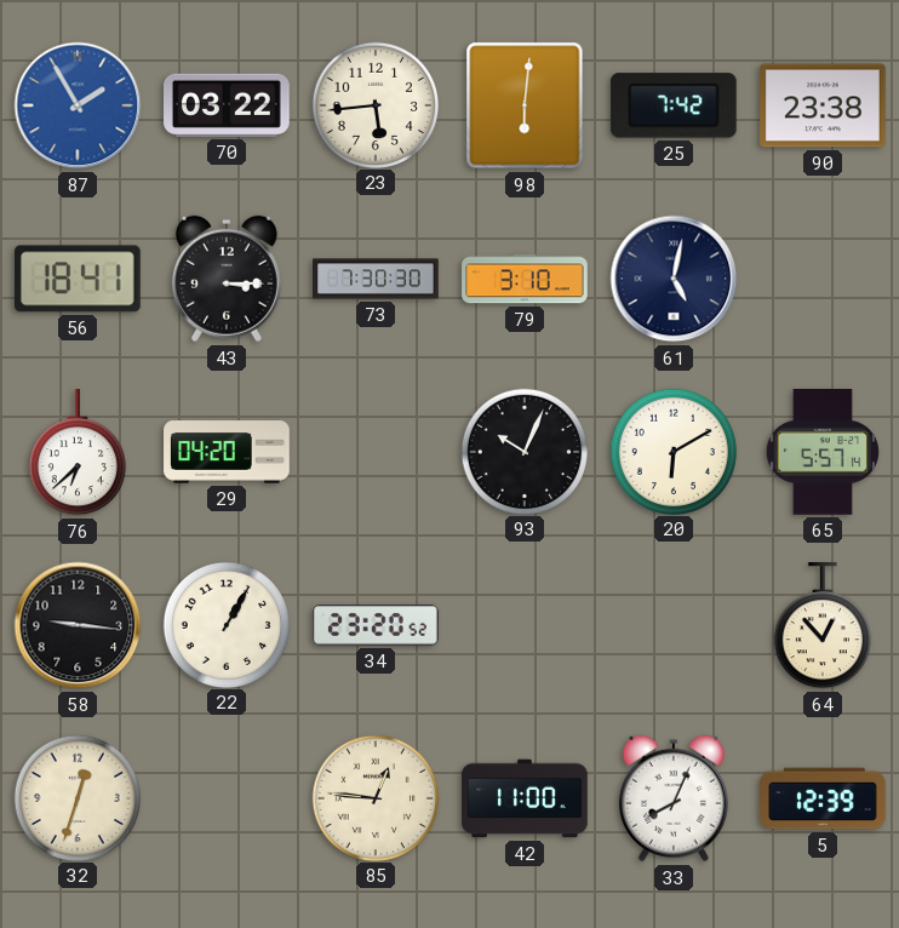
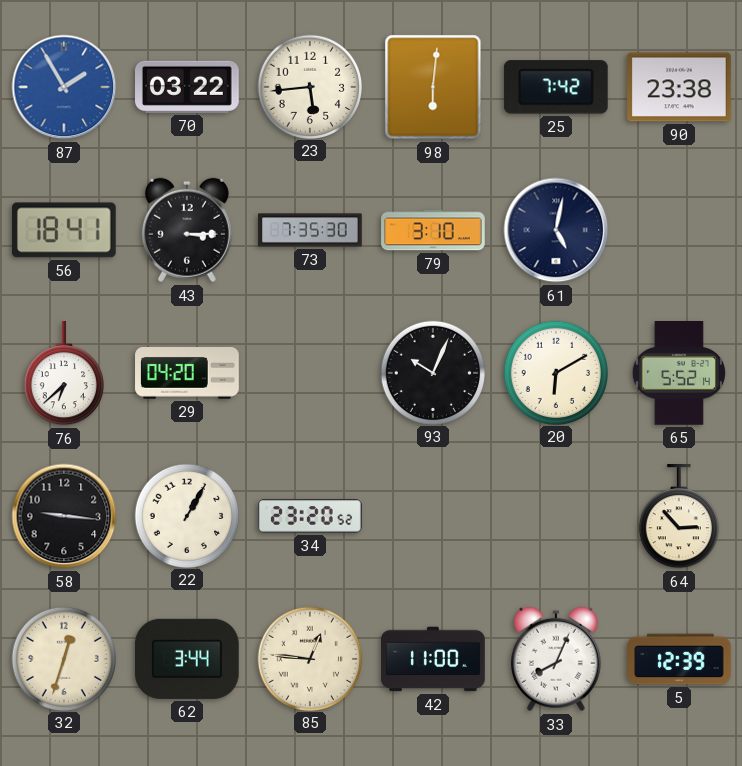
73: 7:30 -> 7:35
65: 5:57 -> 5:52
64: 12:53 -> 2:53
62: none -> 3:44
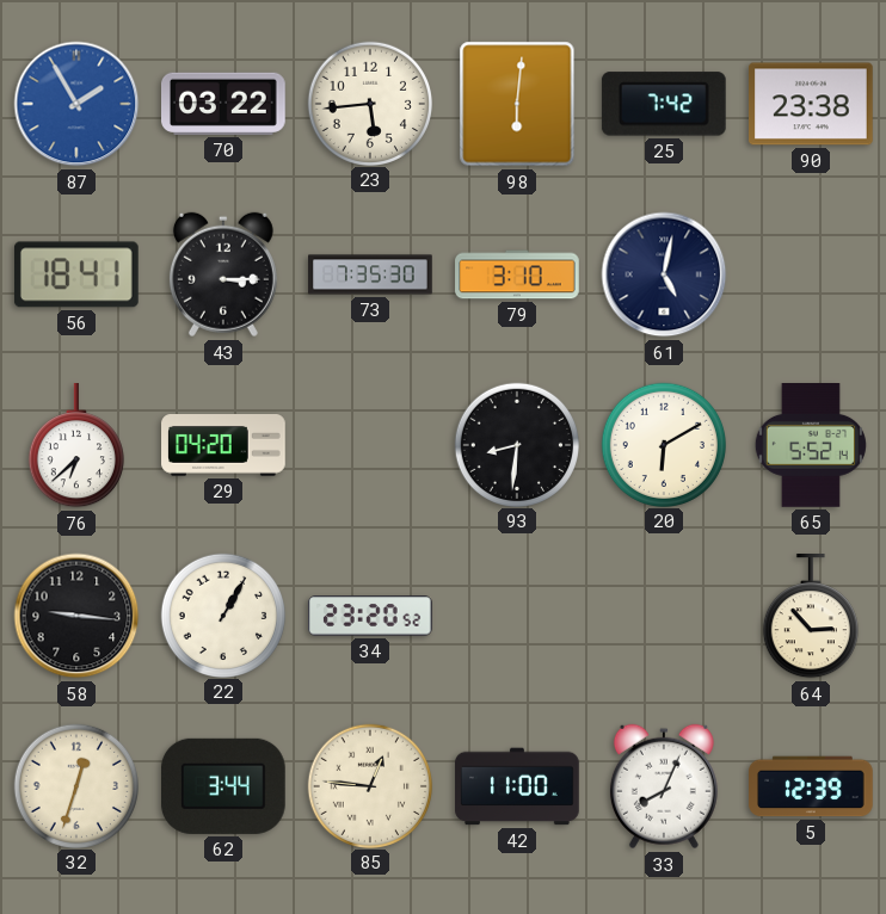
93: 10:04 -> 8:31
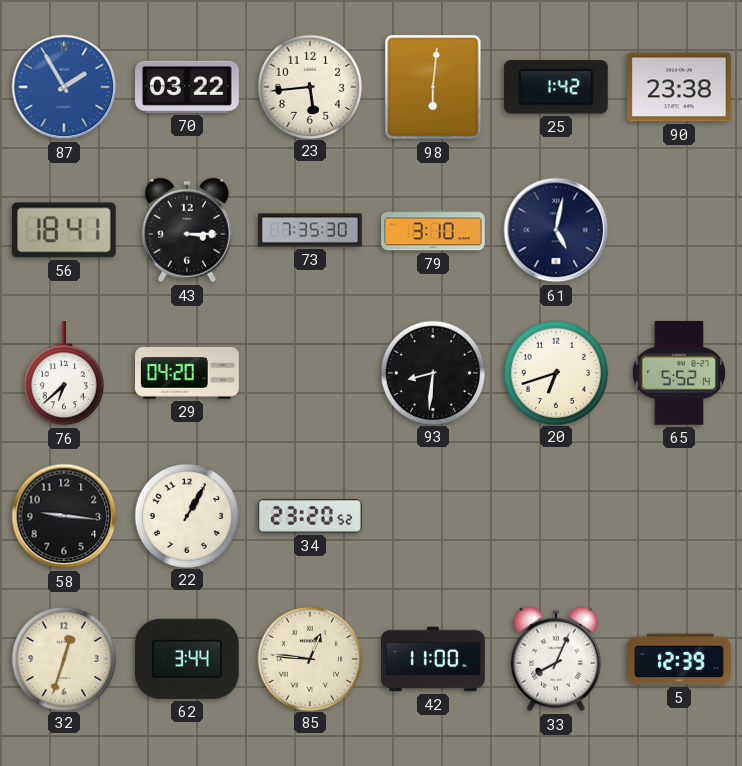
25: 7:42 -> 1:42
20: 6:10 -> 6:42
64: 2:53 -> none
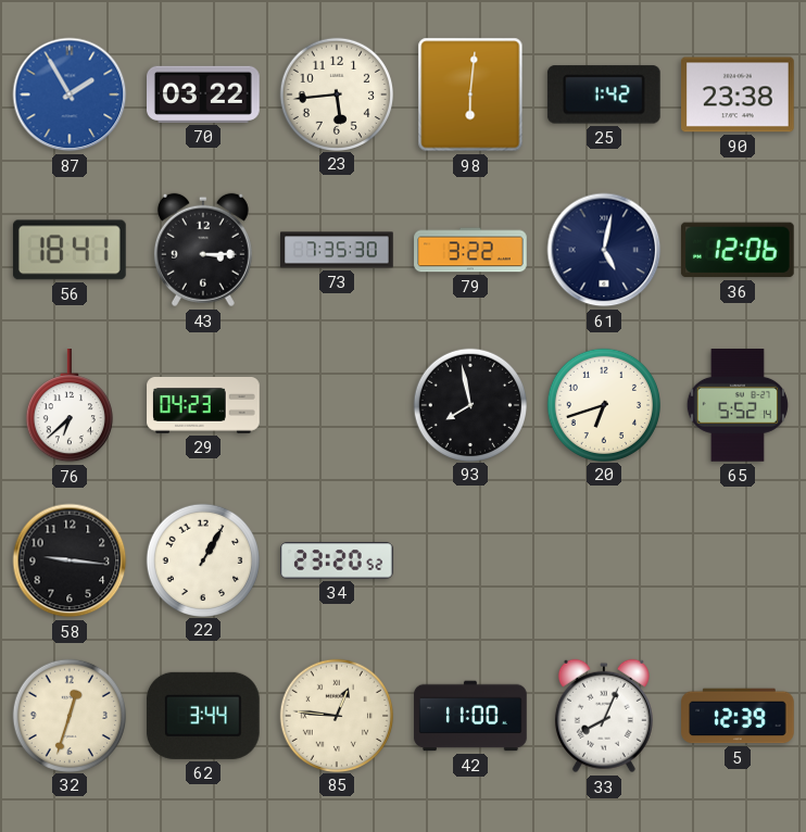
79: 3:10 -> 3:22
36: none -> 12:06
29: 04:20 -> 04:23
93: 8:31 -> 7:58
